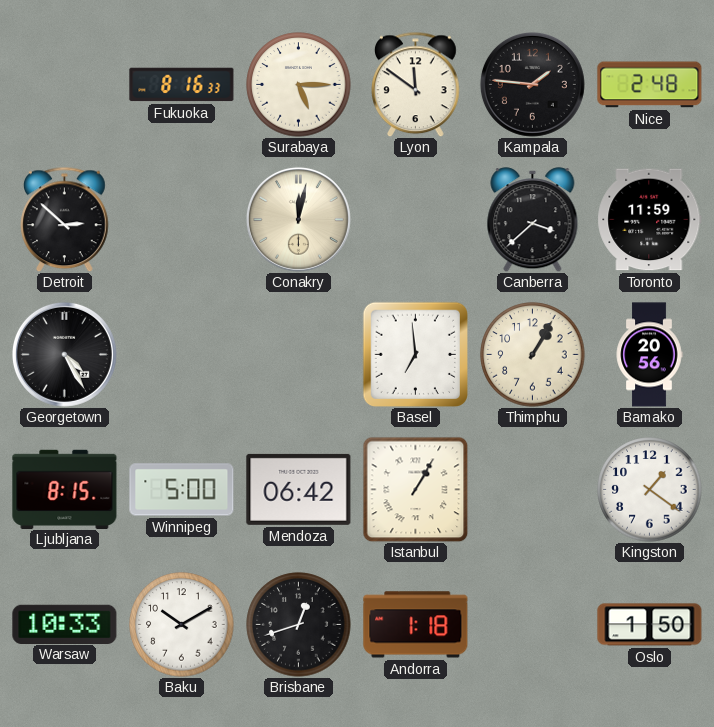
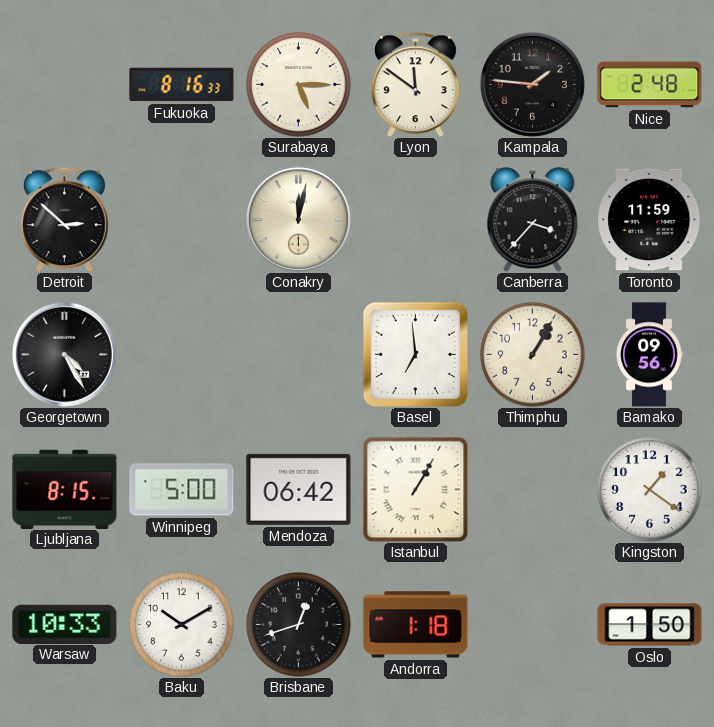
Canberra: 3:38 -> 3:37
Bamako: 20:56 -> 09:56
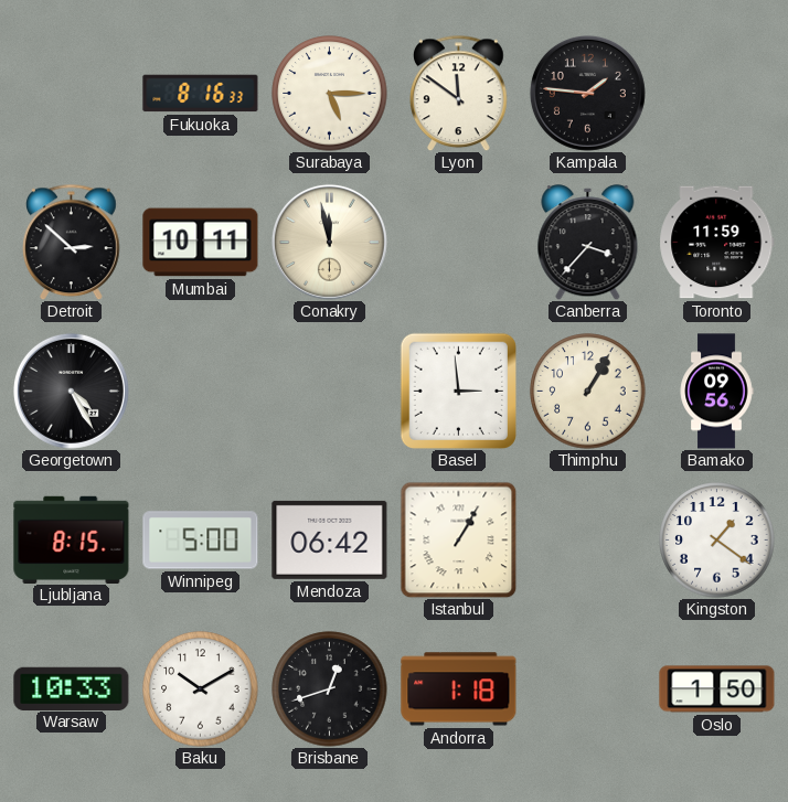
Nice: 2:48 -> none
Mumbai: none -> 10:11
Conakry: 12:02 -> 11:58
Basel: 6:59 -> 2:59
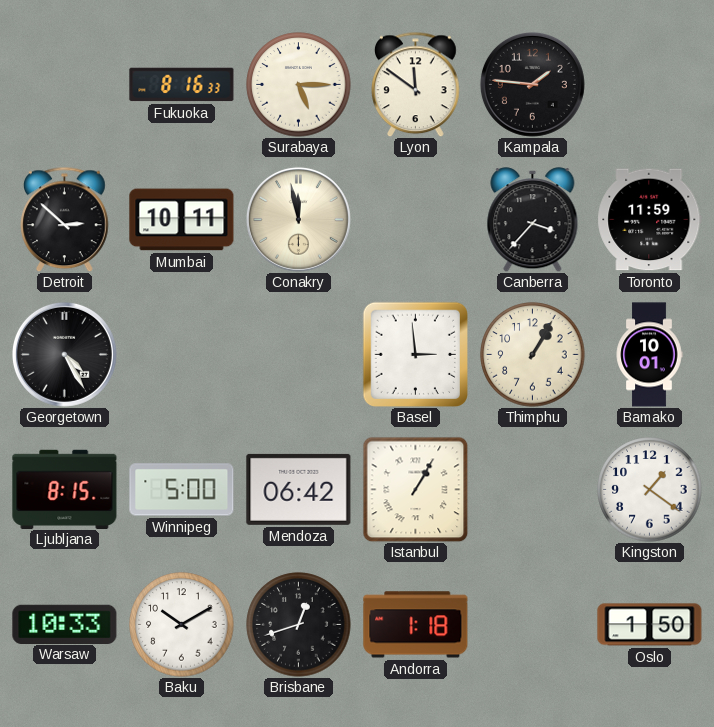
Bamako: 09:56 -> 10:01
